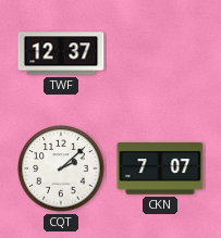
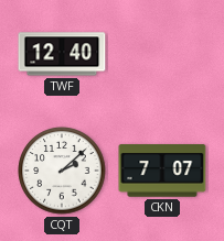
TWF: 12:37 -> 12:40
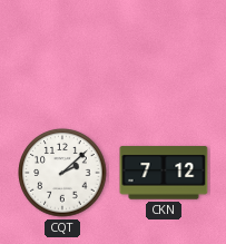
TWF: 12:40 -> none
CKN: 7:07 -> 7:12
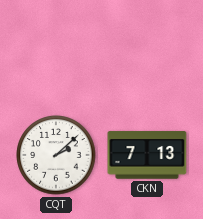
CKN: 7:12 -> 7:13
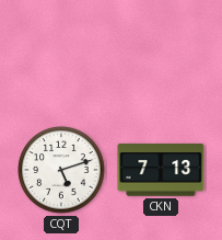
CQT: 2:08 -> 5:12
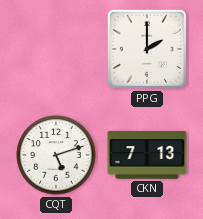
PPG: none -> 2:00
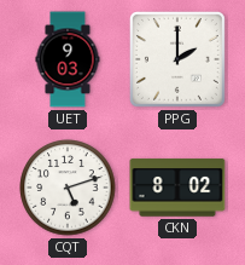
UET: none -> 9:03
CKN: 7:13 -> 8:02
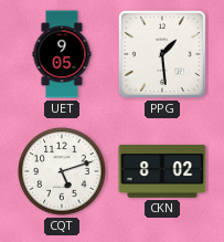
UET: 9:03 -> 9:05
PPG: 2:00 -> 1:29
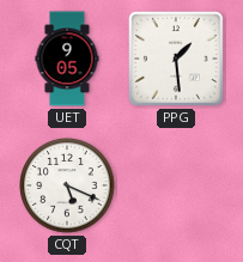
CQT: 5:12 -> 5:19
CKN: 8:02 -> none
